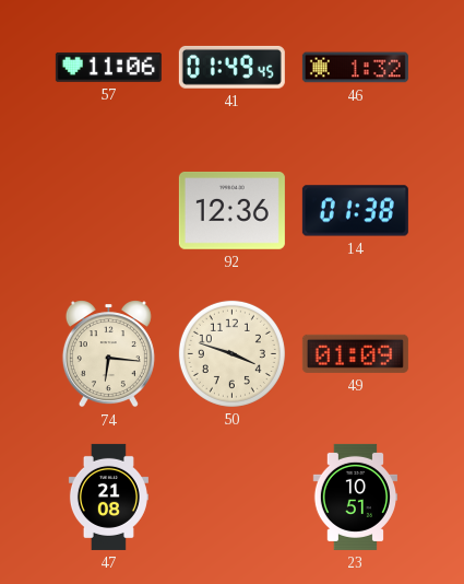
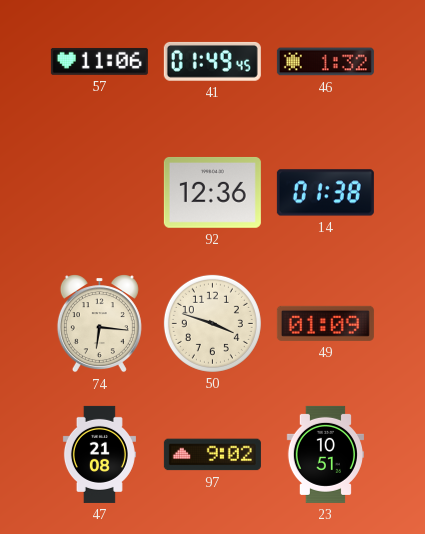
97: none -> 9:02
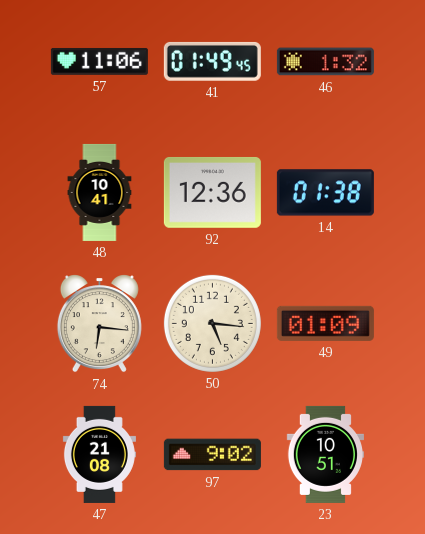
48: none -> 10:41
50: 3:48 -> 5:16
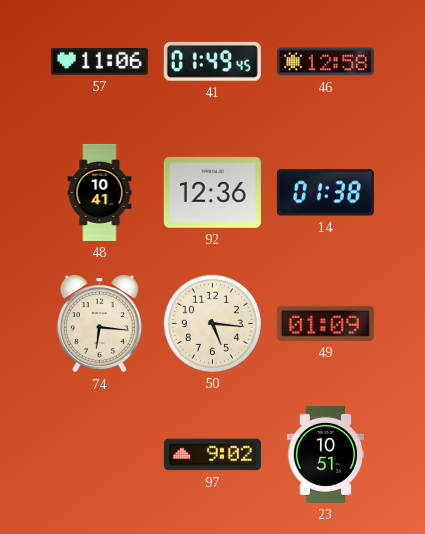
46: 1:32 -> 12:58
47: 21:08 -> none
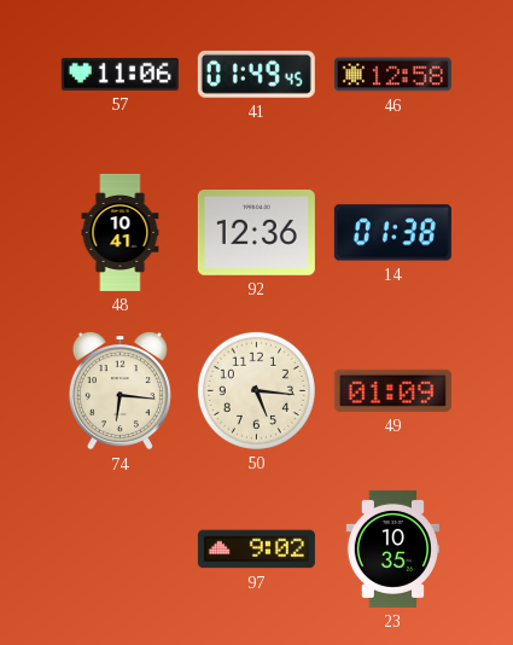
23: 10:51 -> 10:35
